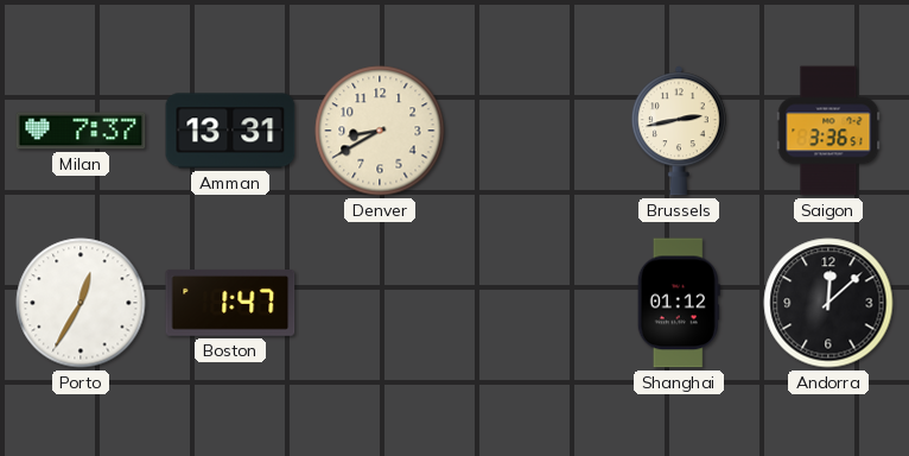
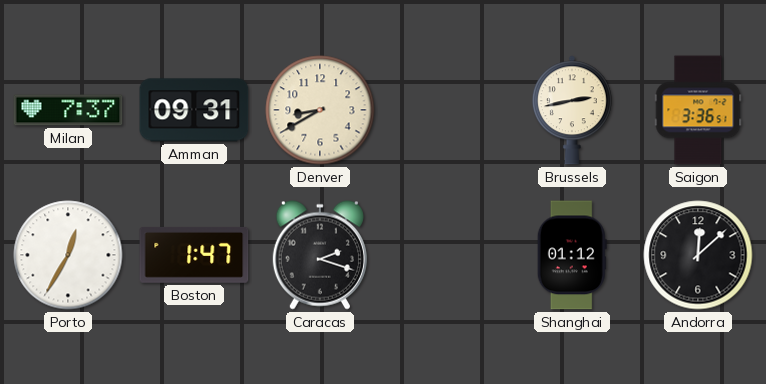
Amman: 13:31 -> 09:31
Caracas: none -> 2:18
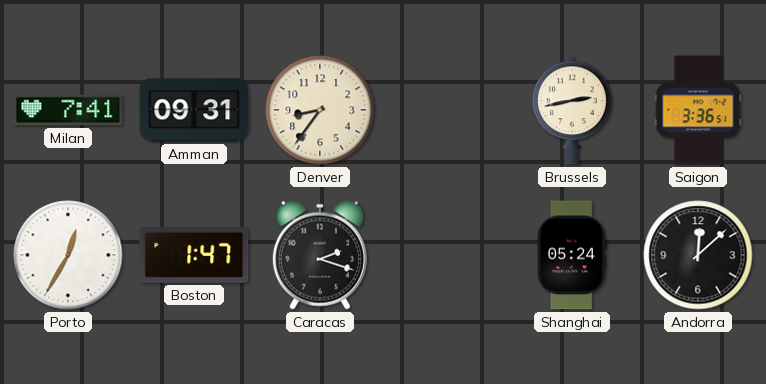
Milan: 7:37 -> 7:41
Denver: 8:40 -> 8:36
Shanghai: 01:12 -> 05:24
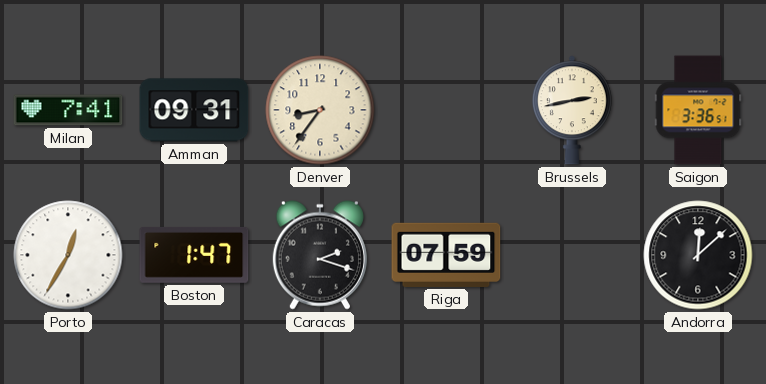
Riga: none -> 07:59
Shanghai: 05:24 -> none
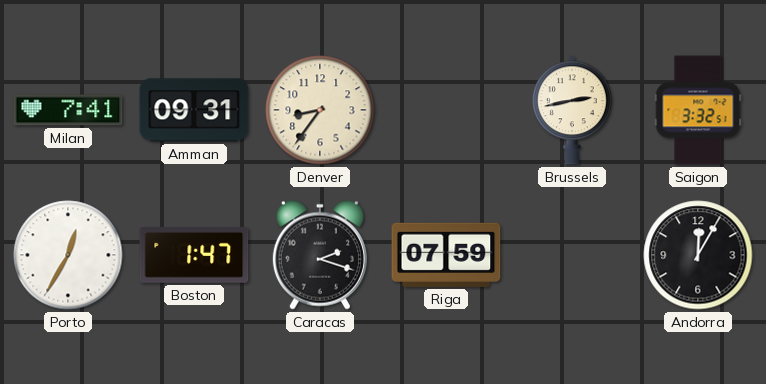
Saigon: 3:36 -> 3:32
Andorra: 12:08 -> 12:05
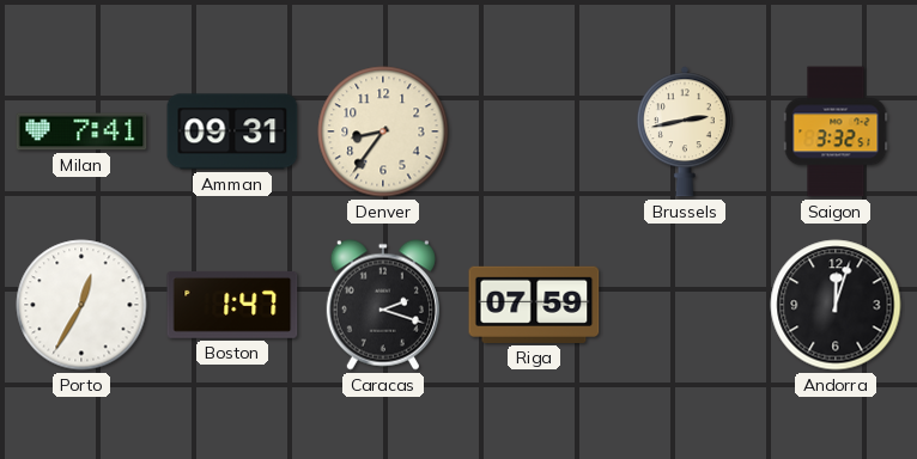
Andorra: 12:05 -> 12:03
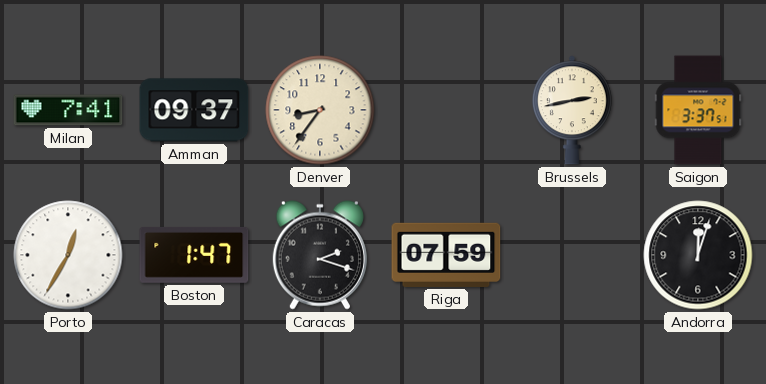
Amman: 09:31 -> 09:37
Saigon: 3:32 -> 3:37
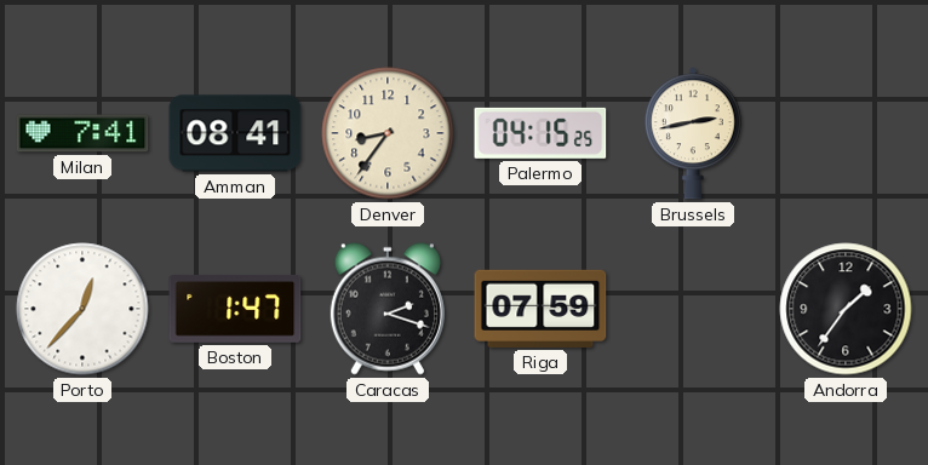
Amman: 09:37 -> 08:41
Palermo: none -> 04:15
Saigon: 3:37 -> none
Porto: 12:35 -> 12:37
Andorra: 12:03 -> 1:36
